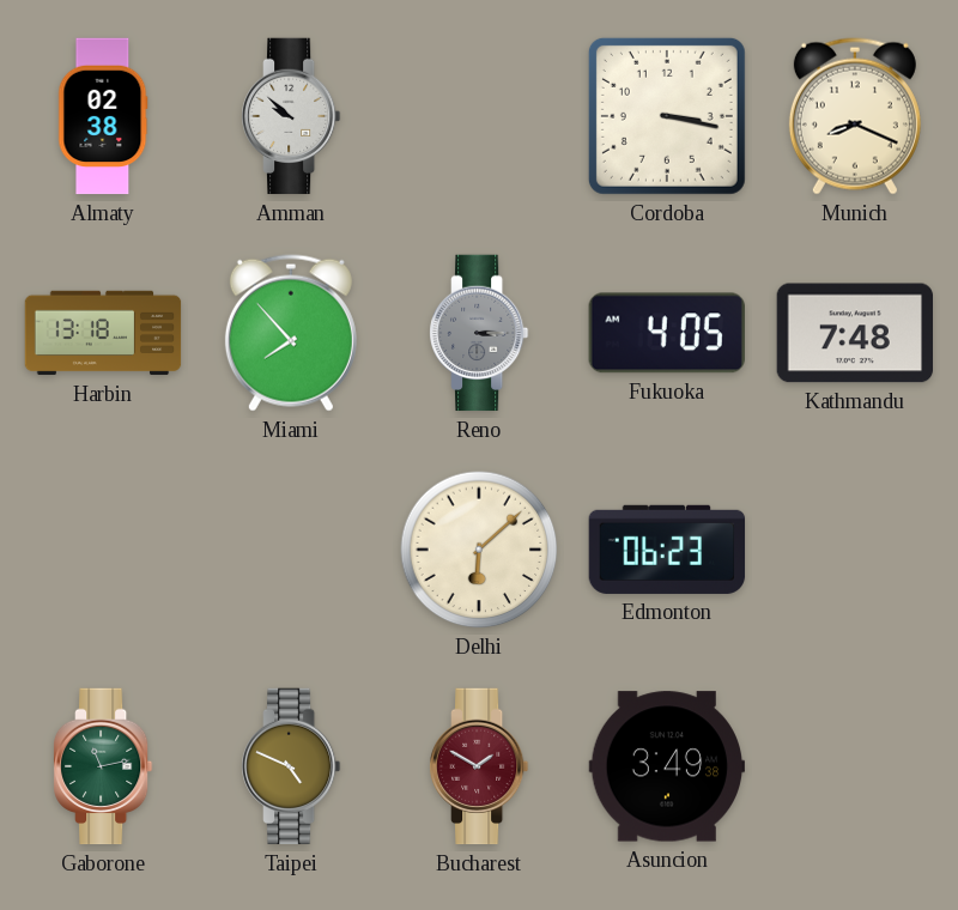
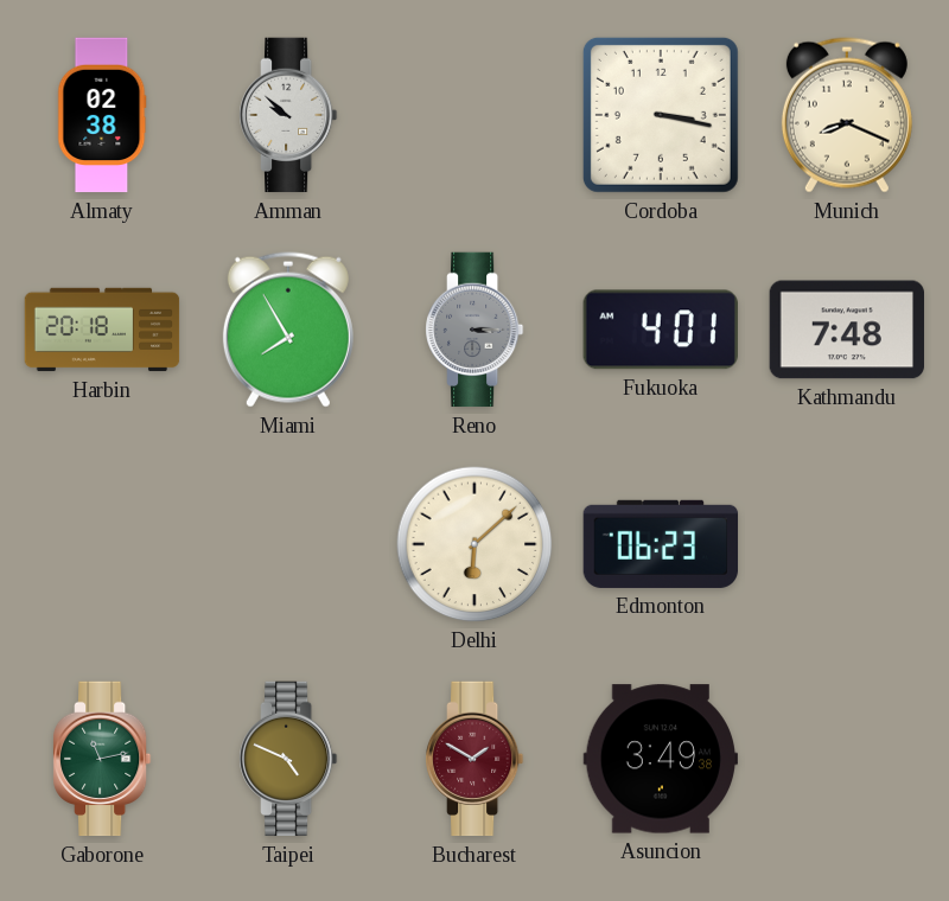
Harbin: 13:18 -> 20:18
Miami: 7:53 -> 7:55
Fukuoka: 4:05 -> 4:01
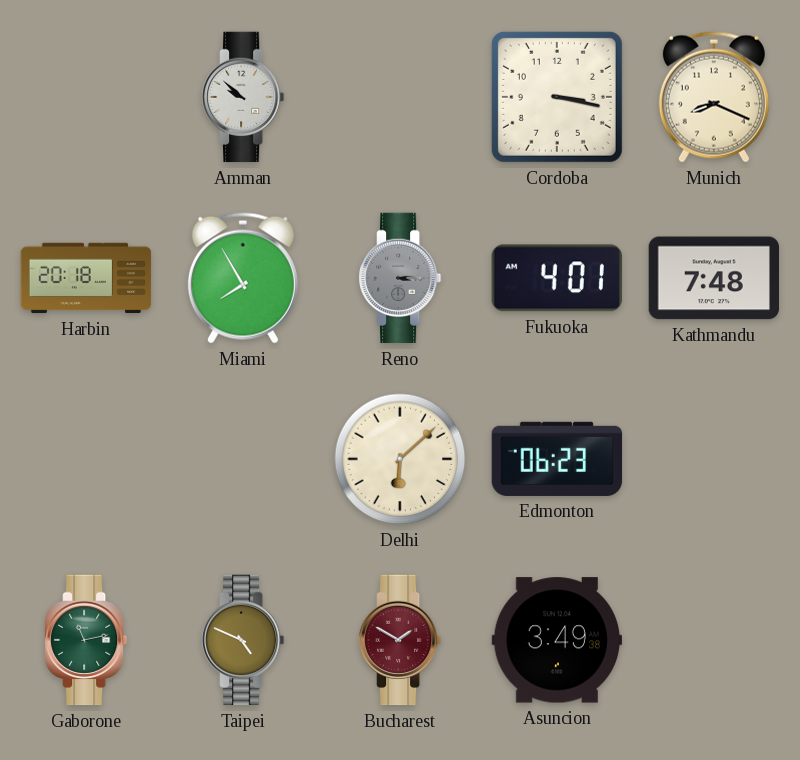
Almaty: 02:38 -> none
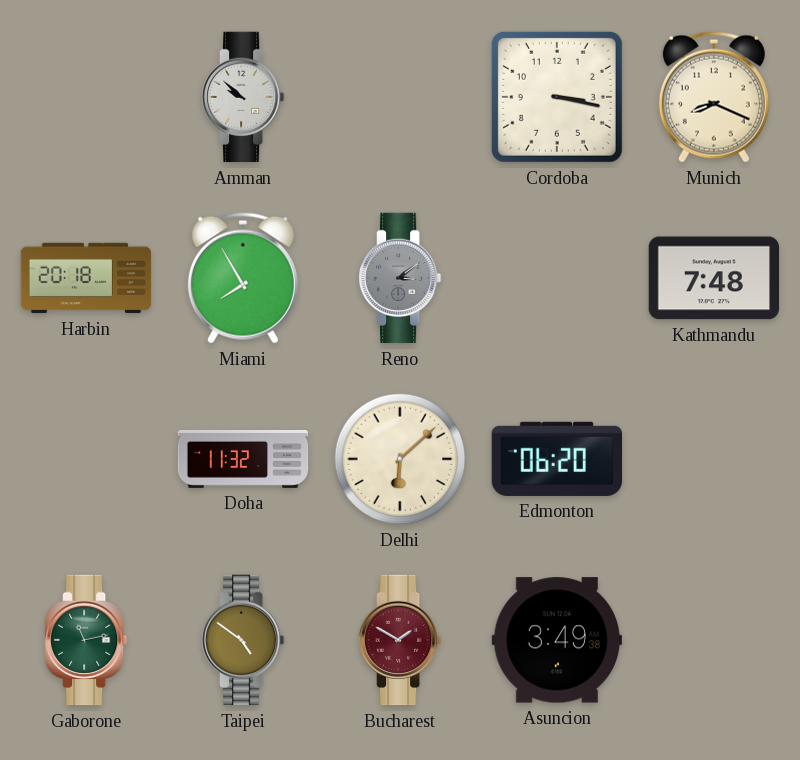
Reno: 3:15 -> 3:09
Fukuoka: 4:01 -> none
Doha: none -> 11:32
Edmonton: 06:23 -> 06:20
Taipei: 4:49 -> 4:51
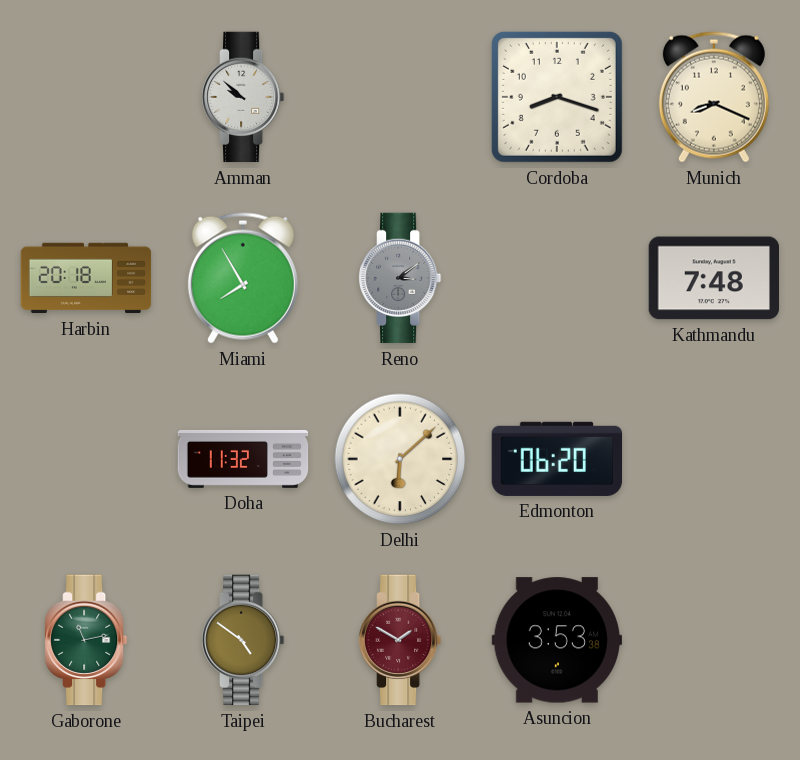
Cordoba: 3:17 -> 8:18
Asuncion: 3:49 -> 3:53
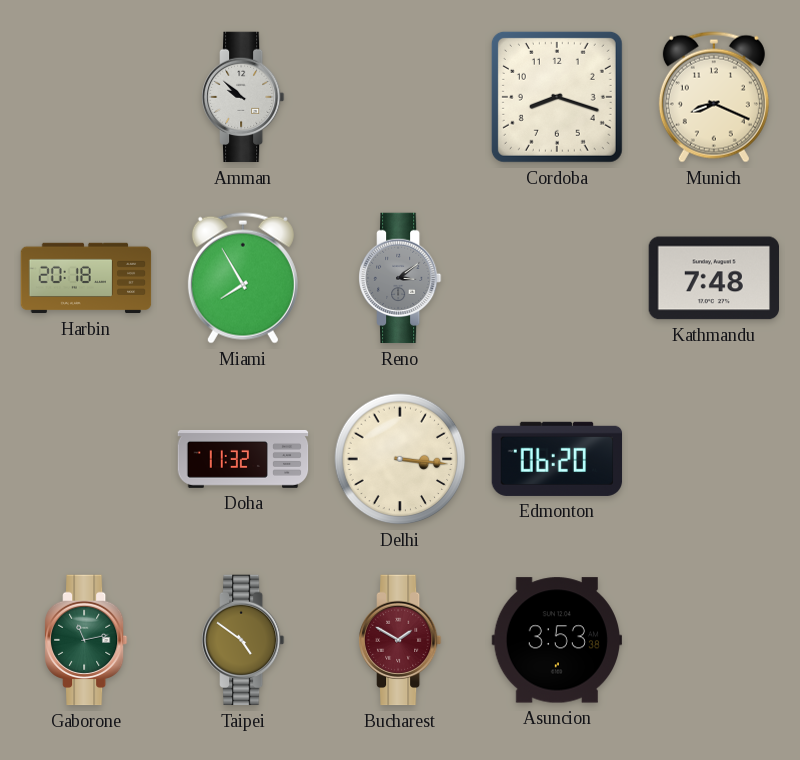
Delhi: 6:08 -> 3:16
